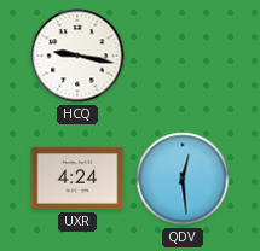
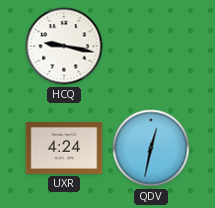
QDV: 12:29 -> 12:32
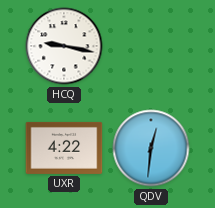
UXR: 4:24 -> 4:22
QDV: 12:32 -> 12:31
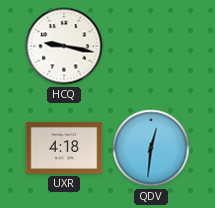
UXR: 4:22 -> 4:18
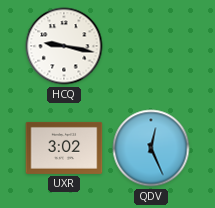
UXR: 4:18 -> 3:02
QDV: 12:31 -> 12:26
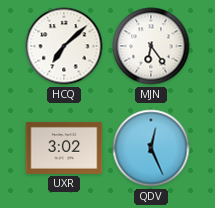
HCQ: 9:17 -> 7:08
MJN: none -> 6:24
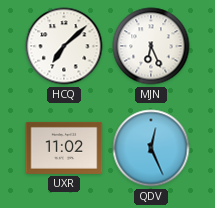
MJN: 6:24 -> 6:26
UXR: 3:02 -> 11:02
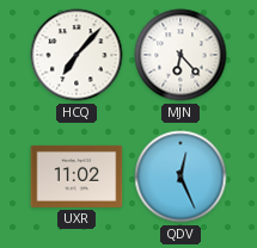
HCQ: 7:08 -> 7:07
MJN: 6:26 -> 6:23
